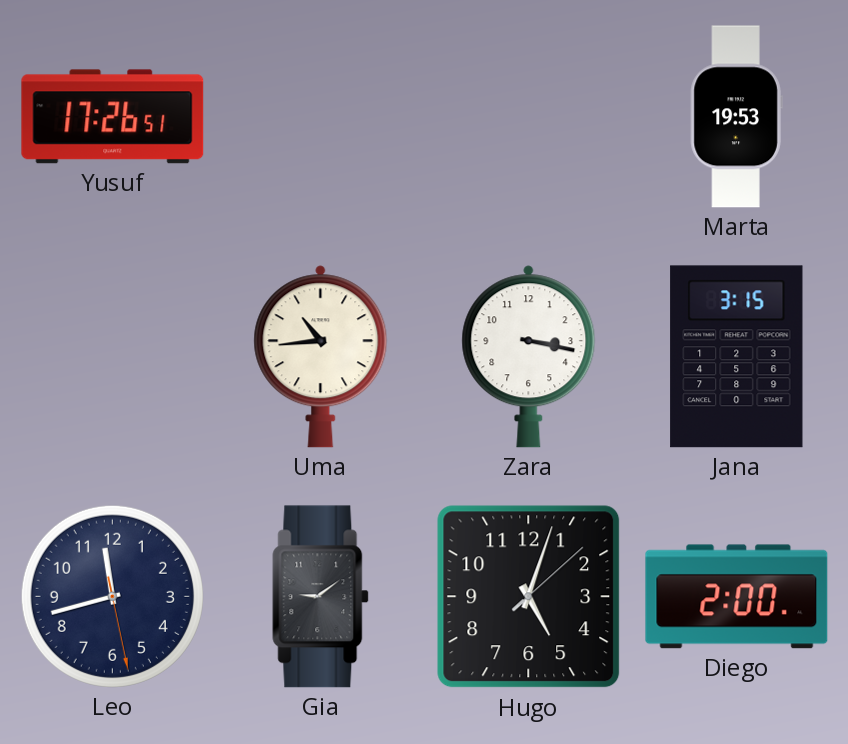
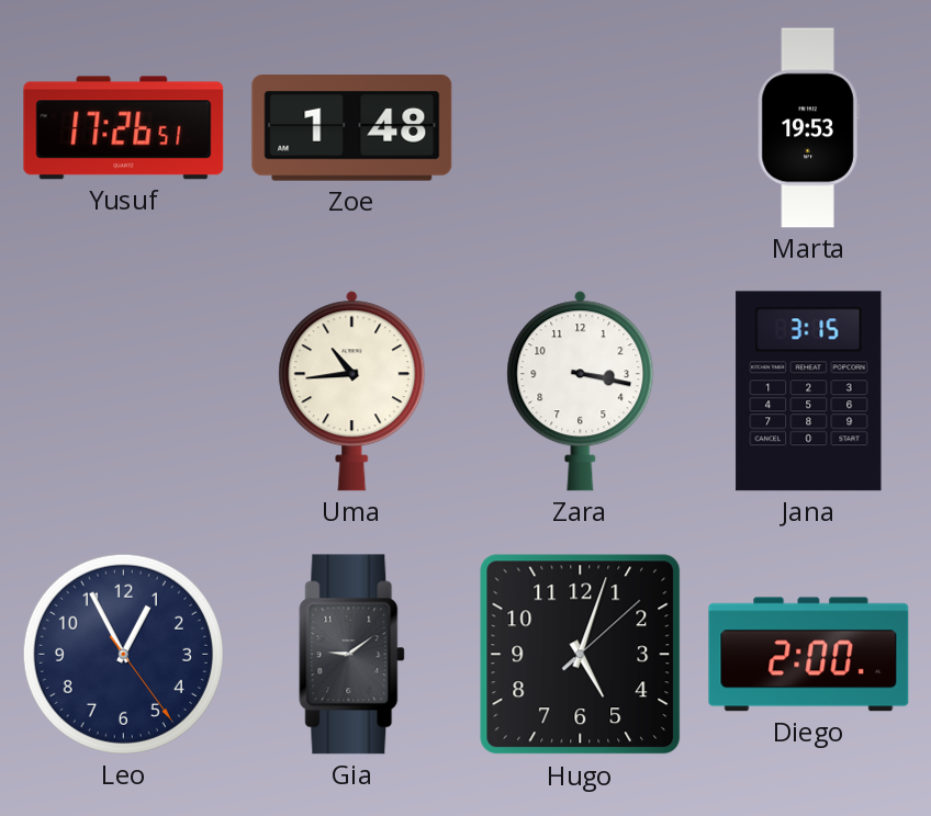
Zoe: none -> 1:48
Leo: 11:42 -> 12:55
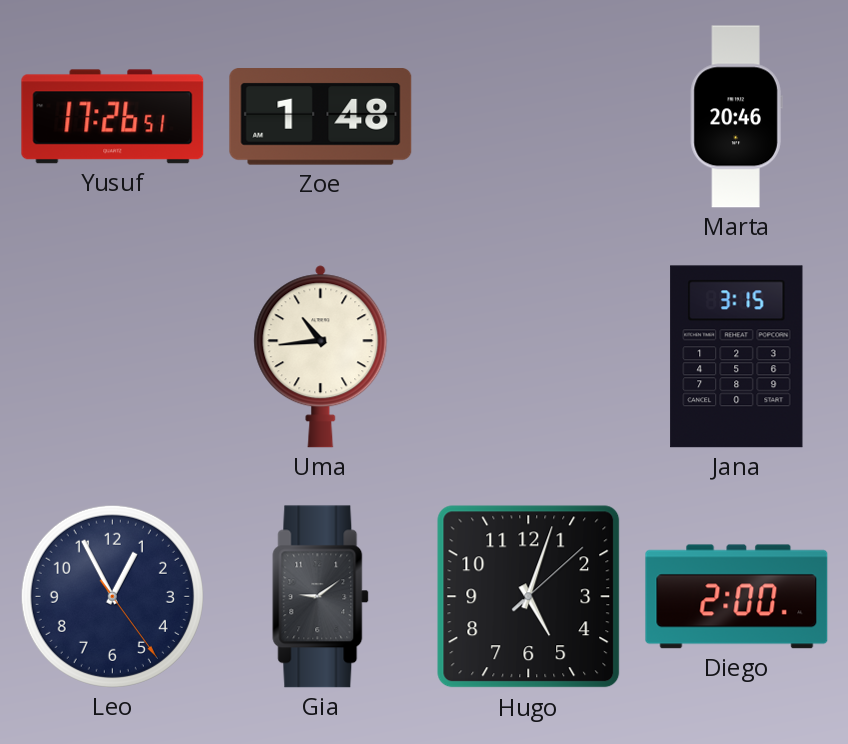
Marta: 19:53 -> 20:46
Zara: 3:17 -> none
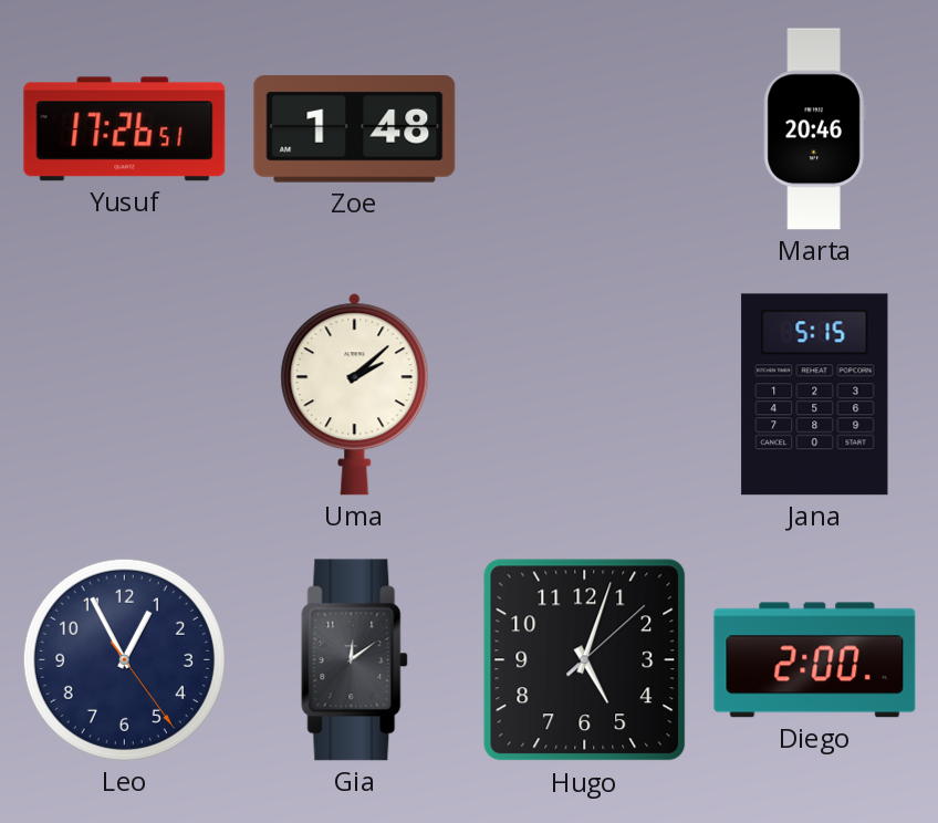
Uma: 10:44 -> 2:08
Jana: 3:15 -> 5:15
Gia: 9:09 -> 12:09
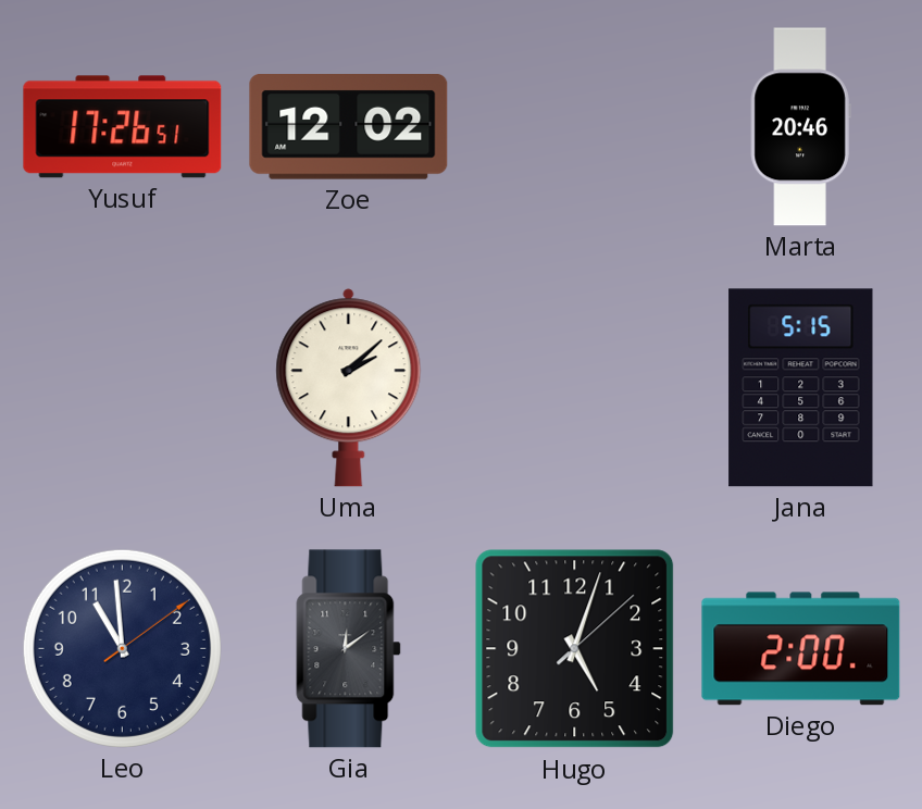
Zoe: 1:48 -> 12:02
Leo: 12:55 -> 10:59
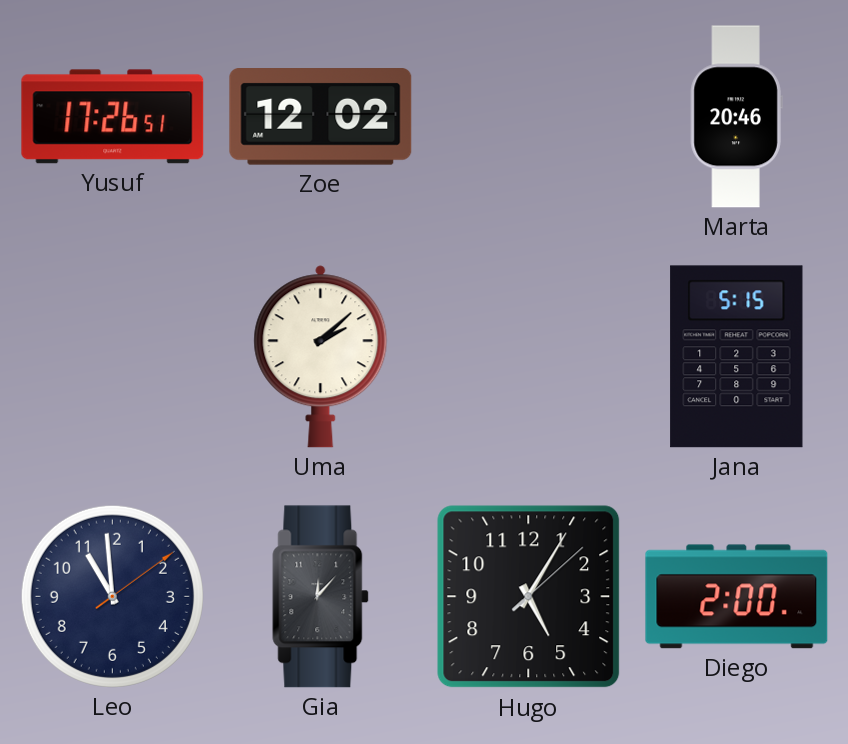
Gia: 12:09 -> 12:07
Hugo: 5:03 -> 5:05
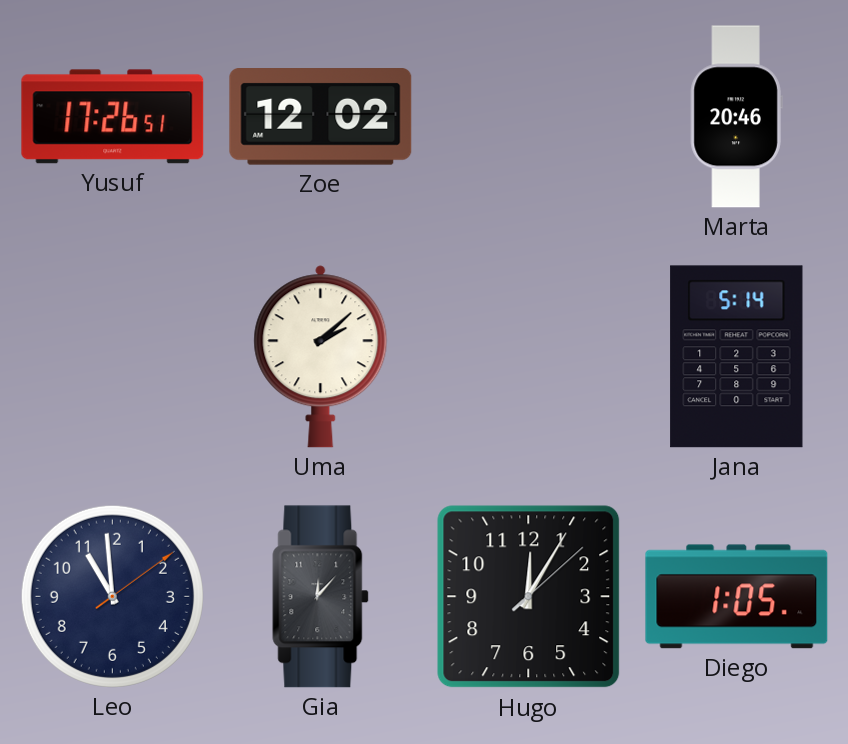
Jana: 5:15 -> 5:14
Hugo: 5:05 -> 12:05
Diego: 2:00 -> 1:05
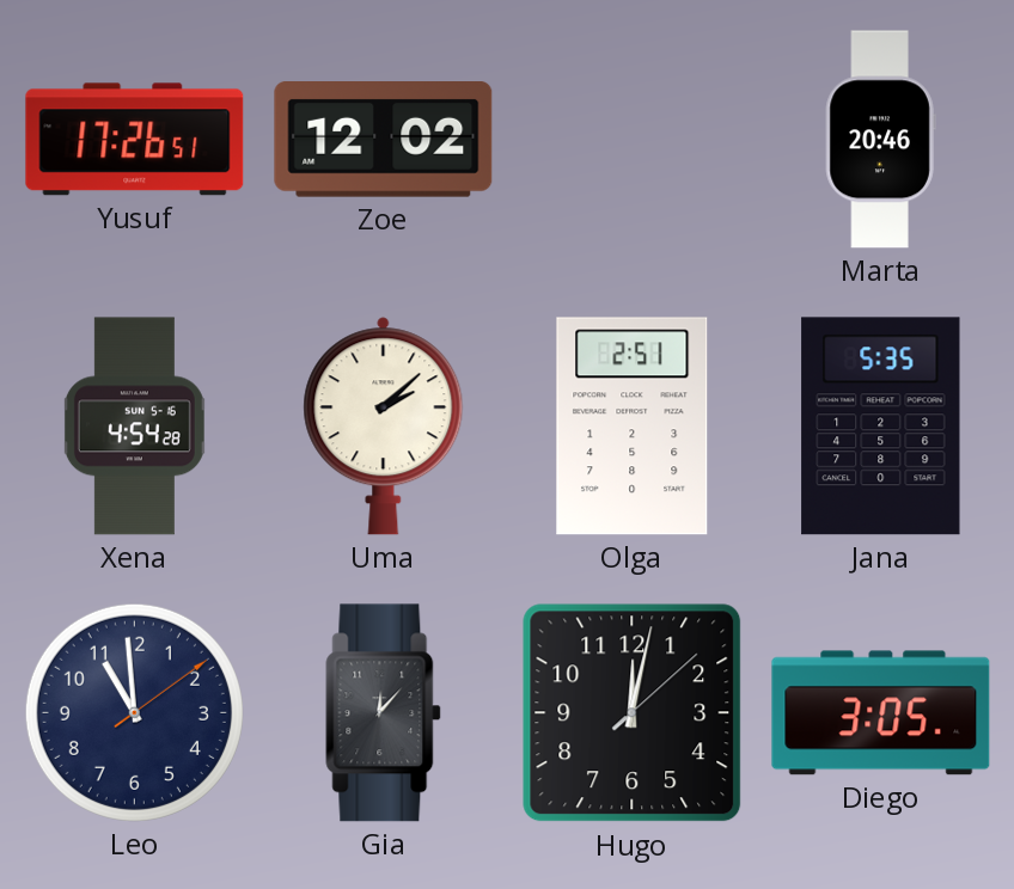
Xena: none -> 4:54
Olga: none -> 2:51
Jana: 5:14 -> 5:35
Hugo: 12:05 -> 12:02
Diego: 1:05 -> 3:05
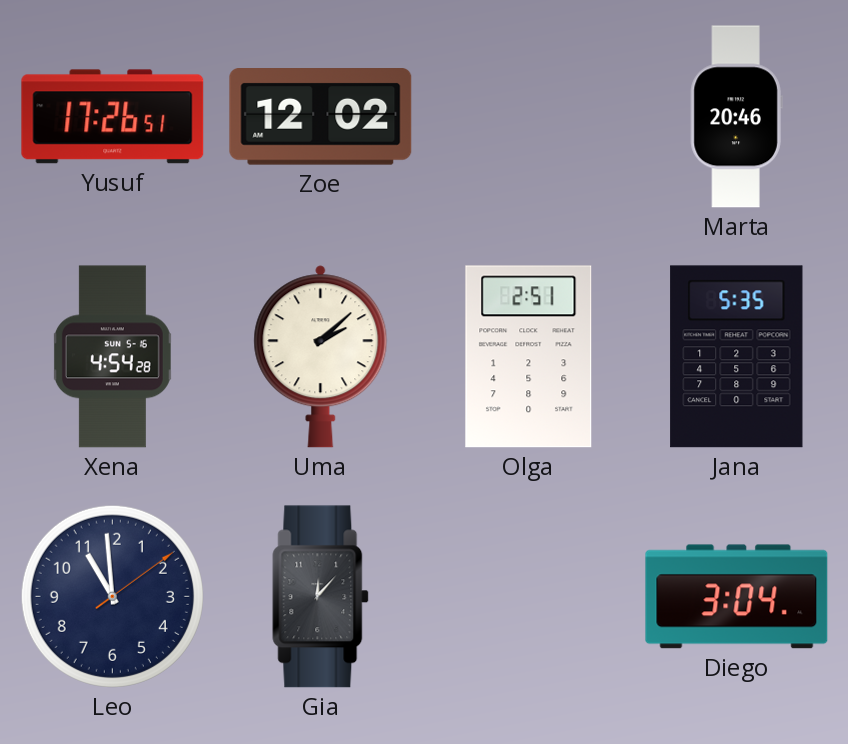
Hugo: 12:02 -> none
Diego: 3:05 -> 3:04
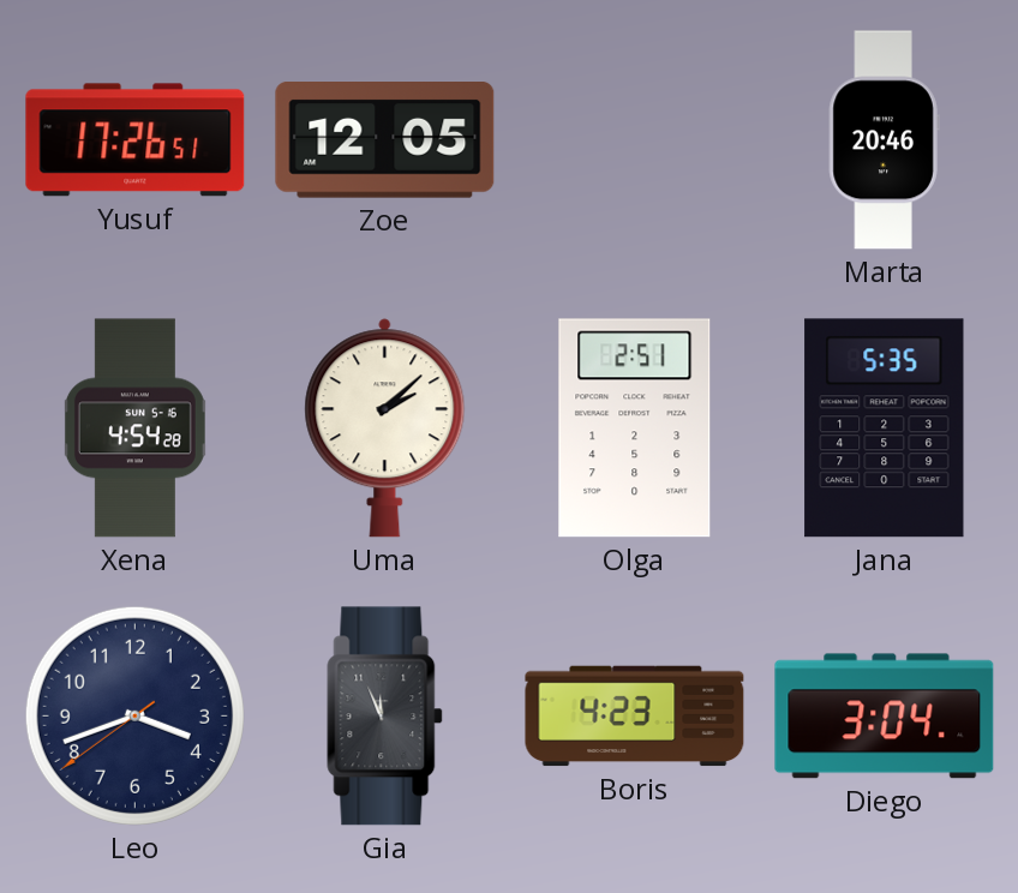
Zoe: 12:02 -> 12:05
Leo: 10:59 -> 3:41
Gia: 12:07 -> 11:56
Boris: none -> 4:23
